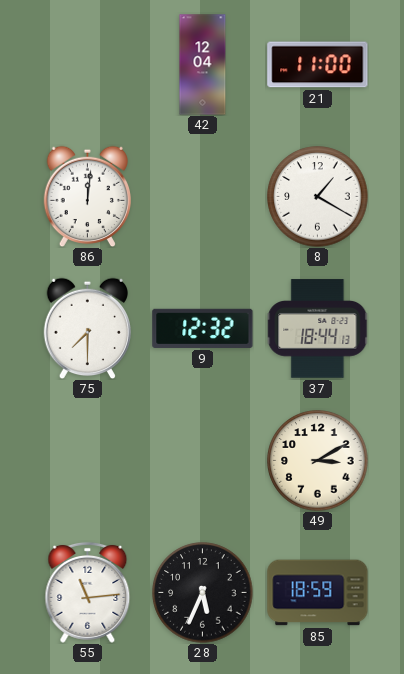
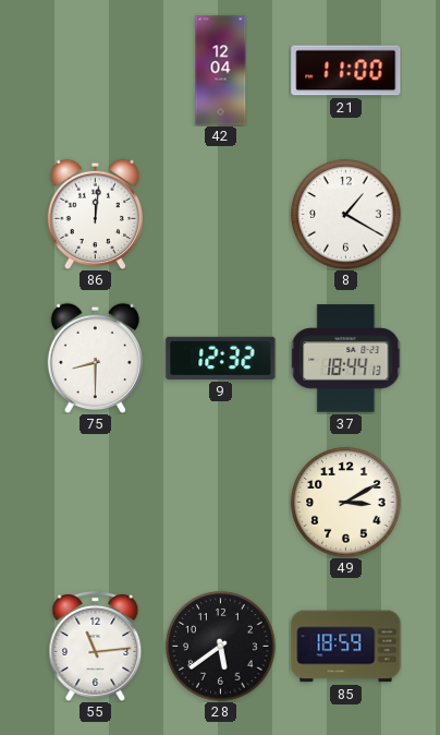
75: 7:30 -> 8:30
28: 5:34 -> 5:39
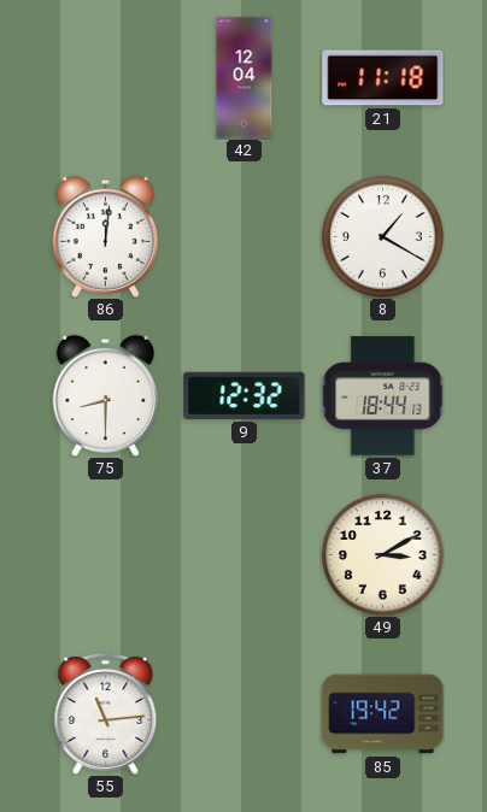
21: 11:00 -> 11:18
28: 5:39 -> none
85: 18:59 -> 19:42
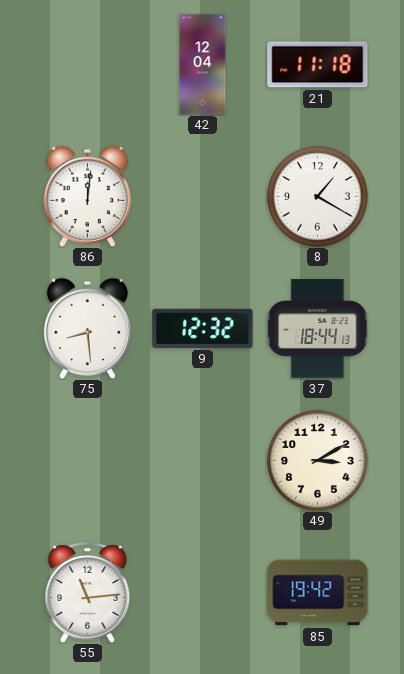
75: 8:30 -> 8:29
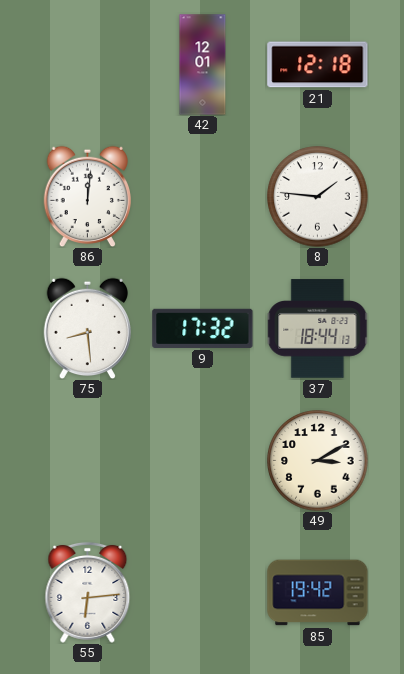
42: 12:04 -> 12:01
21: 11:18 -> 12:18
8: 1:20 -> 1:46
9: 12:32 -> 17:32
55: 11:14 -> 6:14
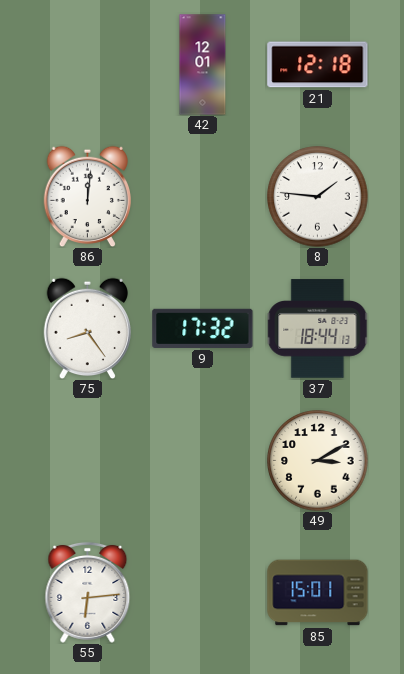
75: 8:29 -> 8:24
85: 19:42 -> 15:01
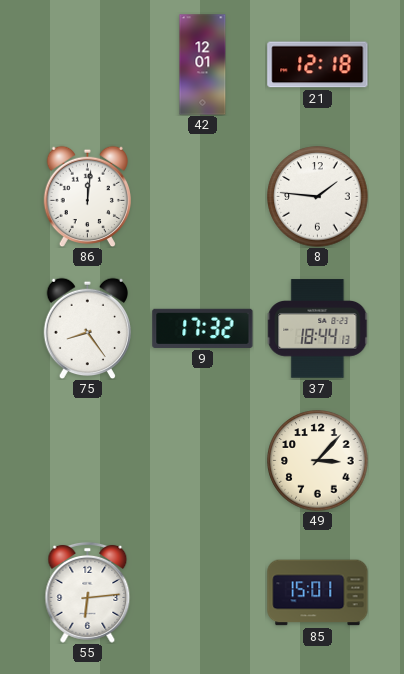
49: 3:10 -> 3:07
